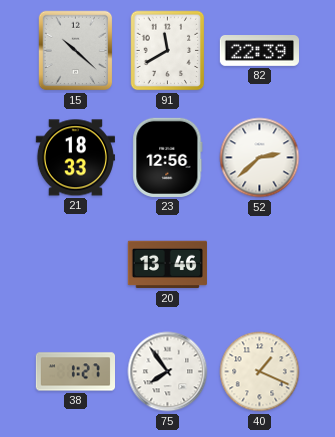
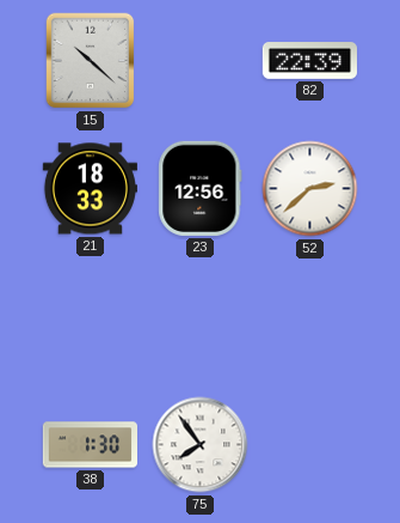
91: 11:40 -> none
20: 13:46 -> none
38: 1:27 -> 1:30
40: 1:19 -> none
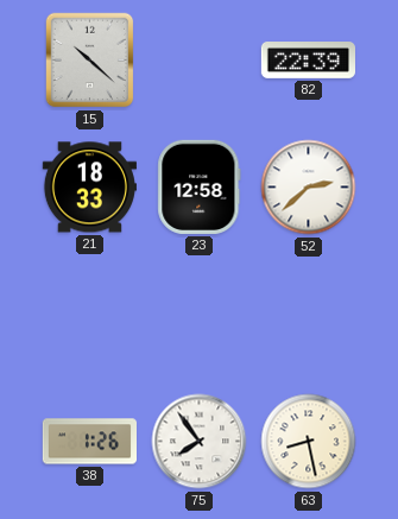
23: 12:56 -> 12:58
38: 1:30 -> 1:26
63: none -> 8:28
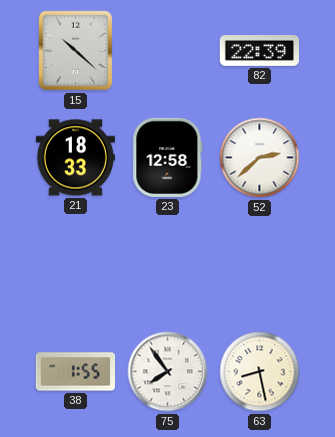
38: 1:26 -> 1:55
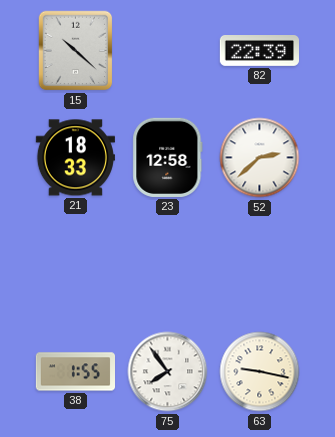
63: 8:28 -> 9:17
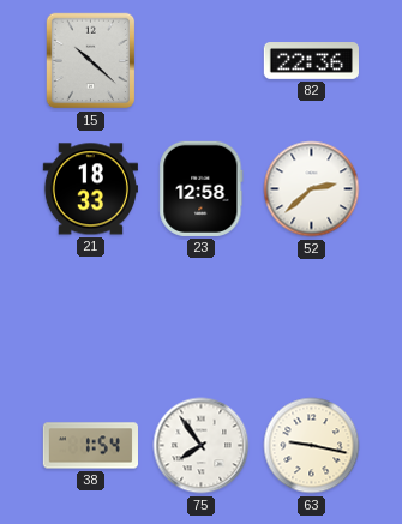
82: 22:39 -> 22:36
38: 1:55 -> 1:54
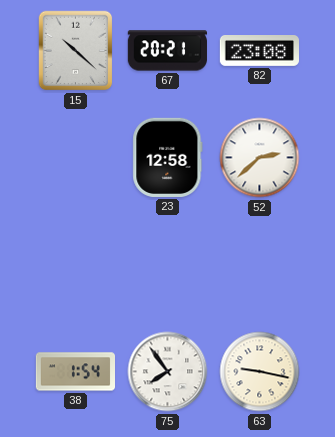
67: none -> 20:21
82: 22:36 -> 23:08
21: 18:33 -> none
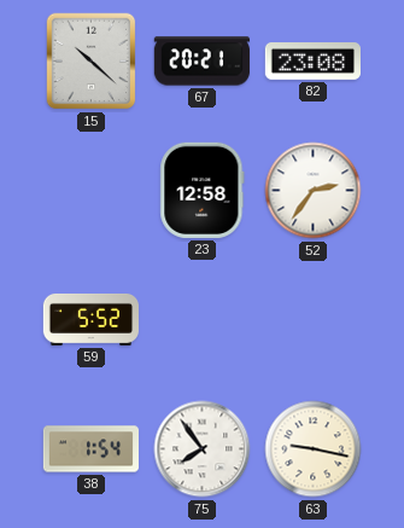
52: 2:38 -> 2:36
59: none -> 5:52
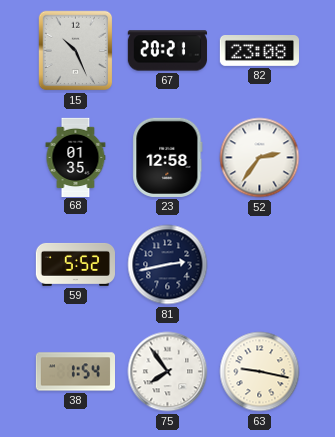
15: 10:22 -> 10:26
68: none -> 01:35
81: none -> 2:43
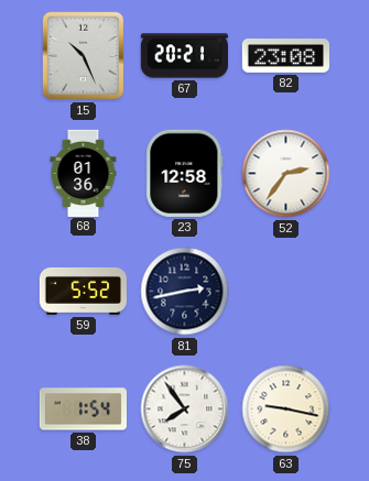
68: 01:35 -> 01:36
